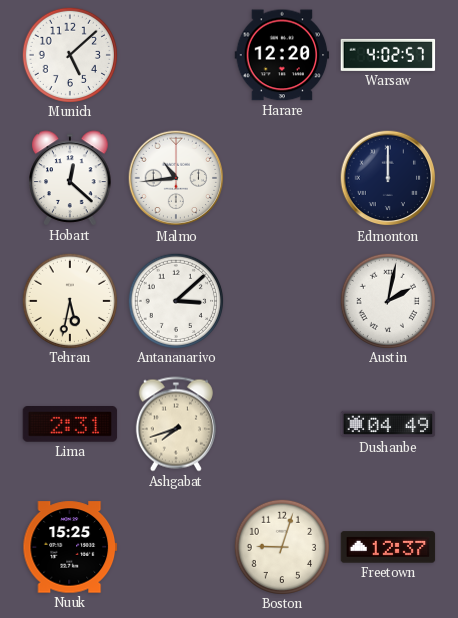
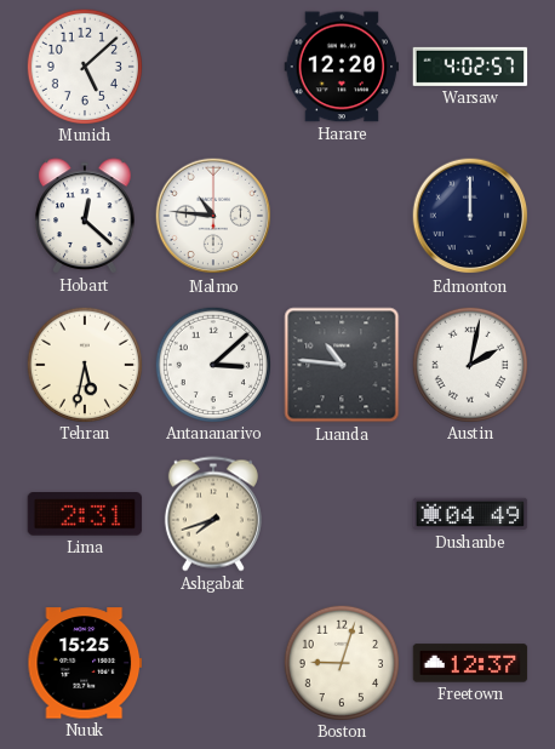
Malmo: 10:44 -> 10:46
Luanda: none -> 10:46
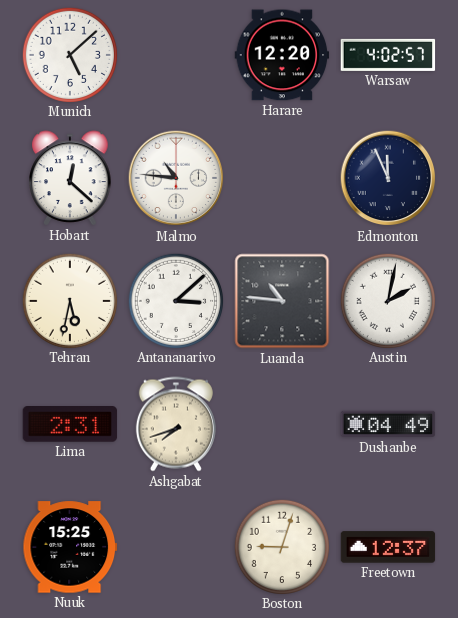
Edmonton: 12:00 -> 11:56
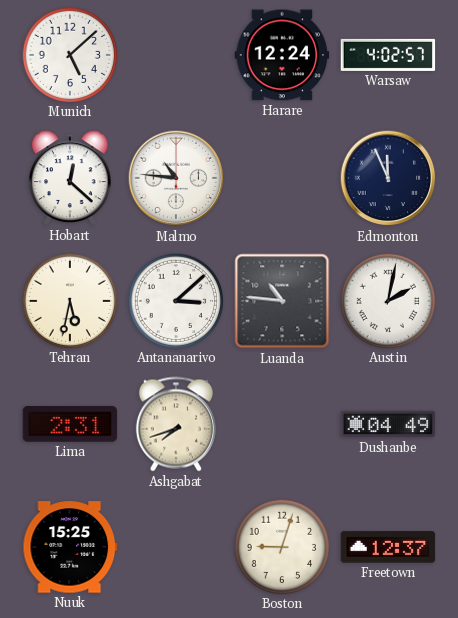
Harare: 12:20 -> 12:24
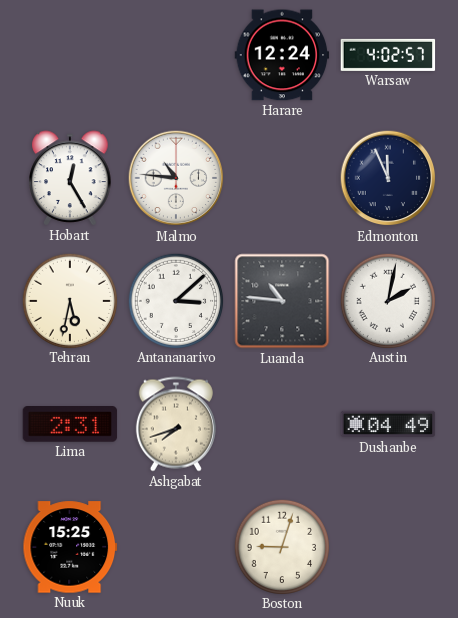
Munich: 5:08 -> none
Hobart: 12:22 -> 12:25
Freetown: 12:37 -> none
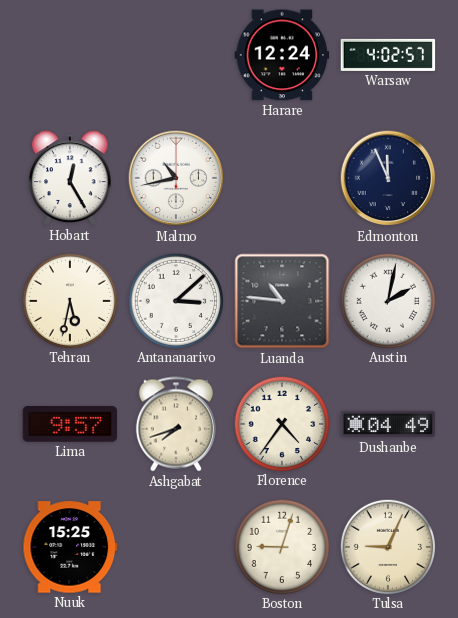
Malmo: 10:46 -> 10:43
Lima: 2:31 -> 9:57
Florence: none -> 4:36
Tulsa: none -> 9:04
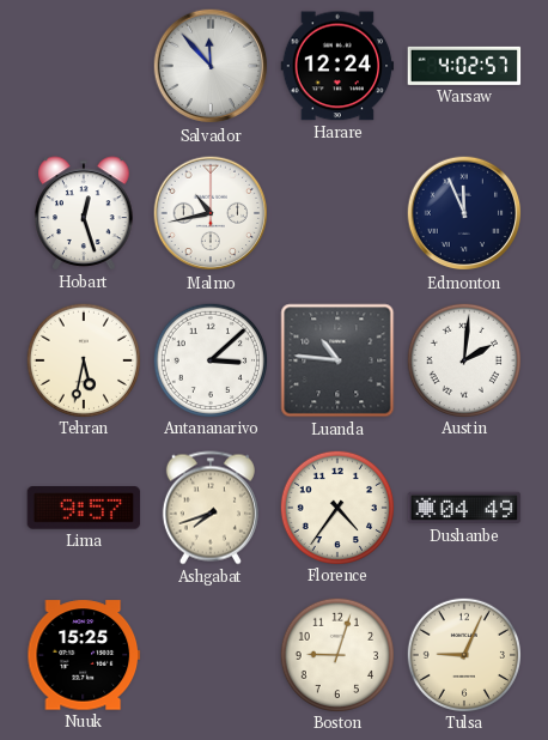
Salvador: none -> 11:53
Hobart: 12:25 -> 12:27
Austin: 2:02 -> 2:01
